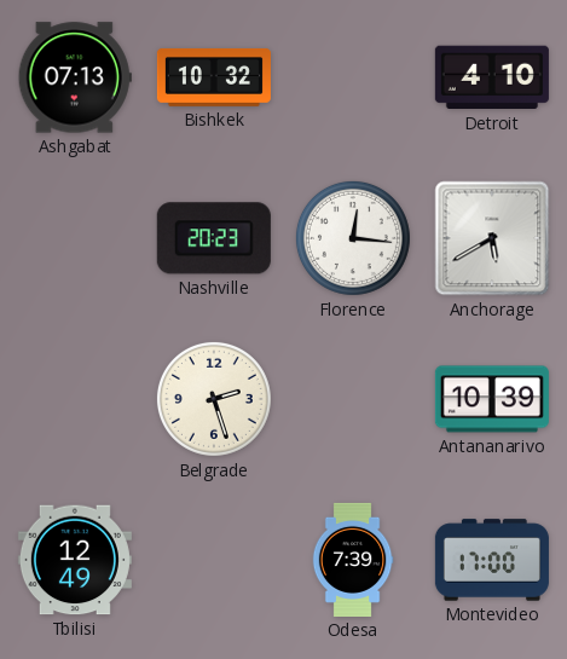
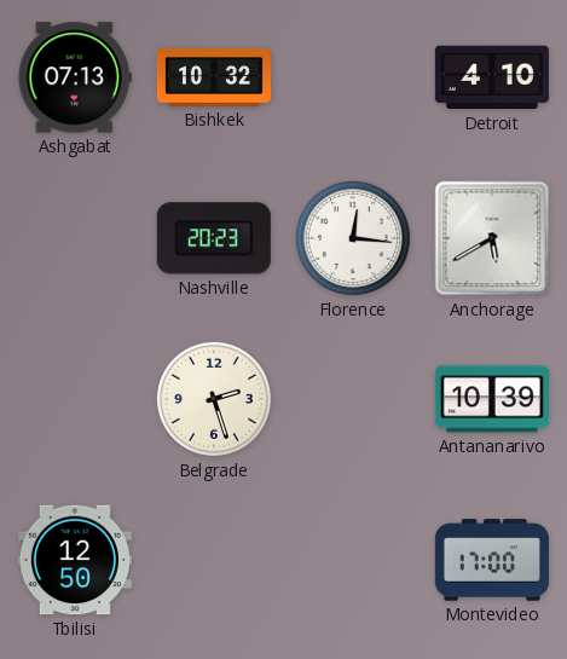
Tbilisi: 12:49 -> 12:50
Odesa: 7:39 -> none
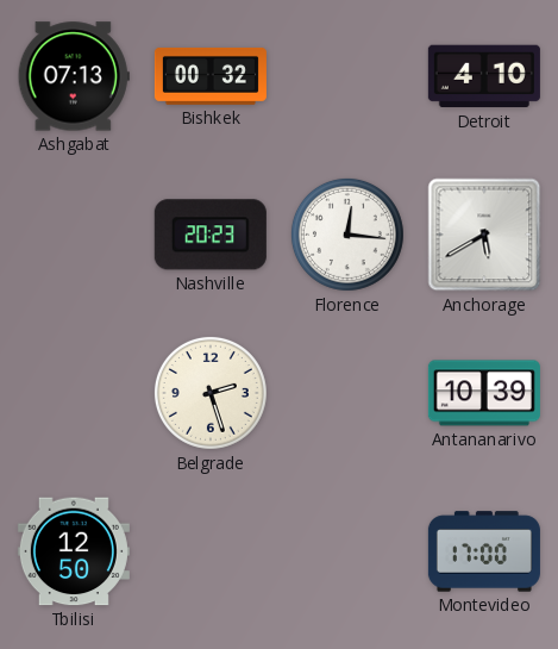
Bishkek: 10:32 -> 00:32
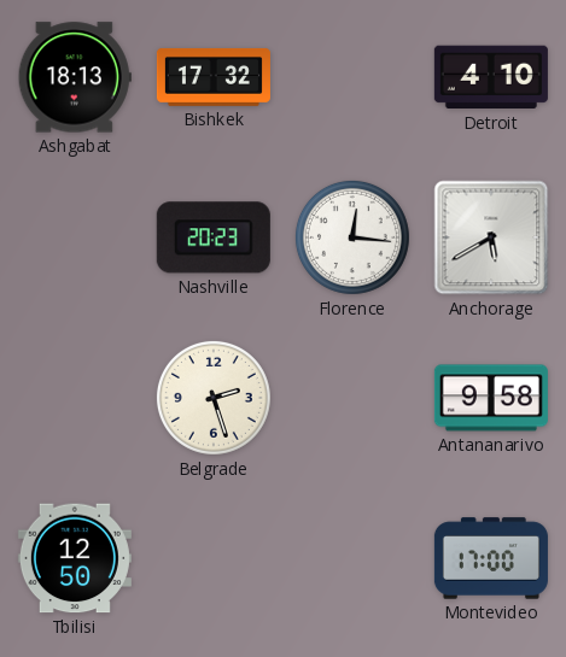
Ashgabat: 07:13 -> 18:13
Bishkek: 00:32 -> 17:32
Antananarivo: 10:39 -> 9:58
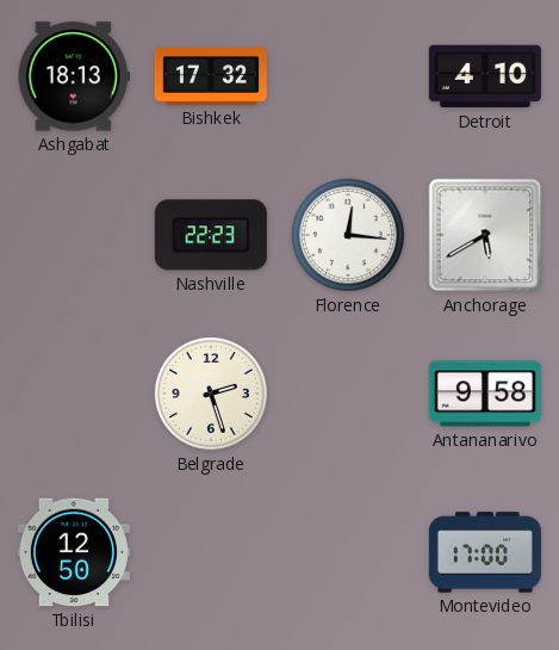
Nashville: 20:23 -> 22:23
